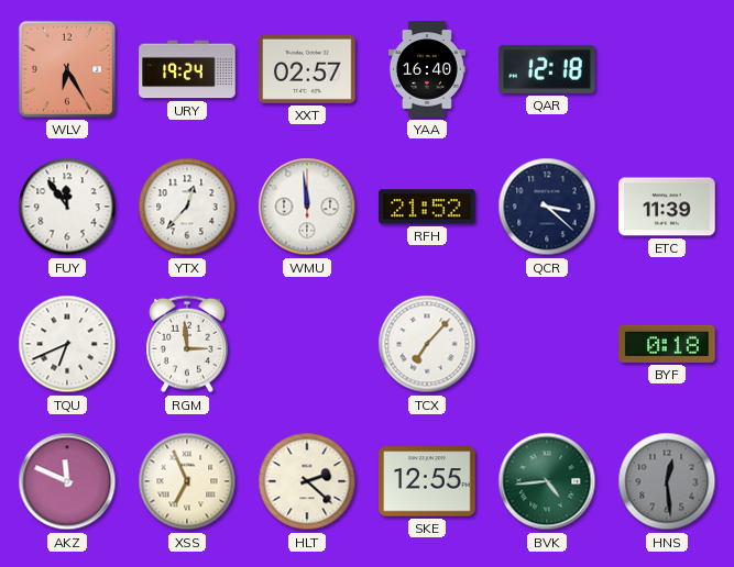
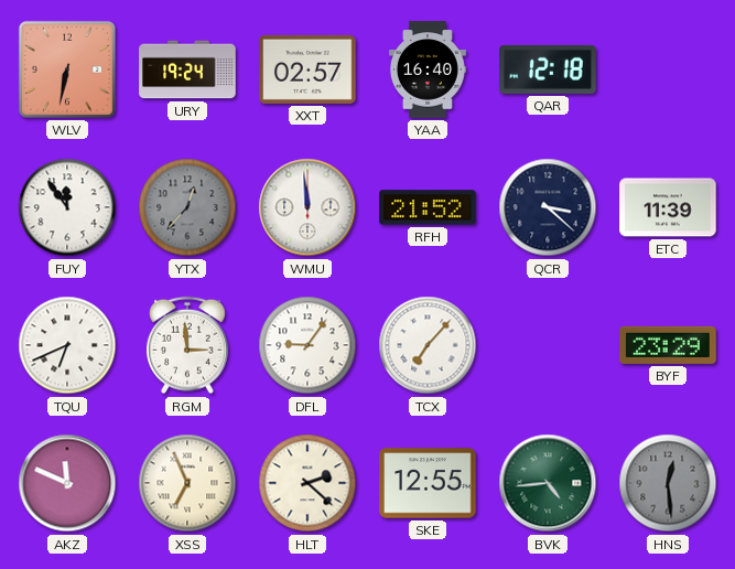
WLV: 6:25 -> 6:32
YTX dial: white -> grey
DFL: none -> 9:06
BYF: 0:18 -> 23:29
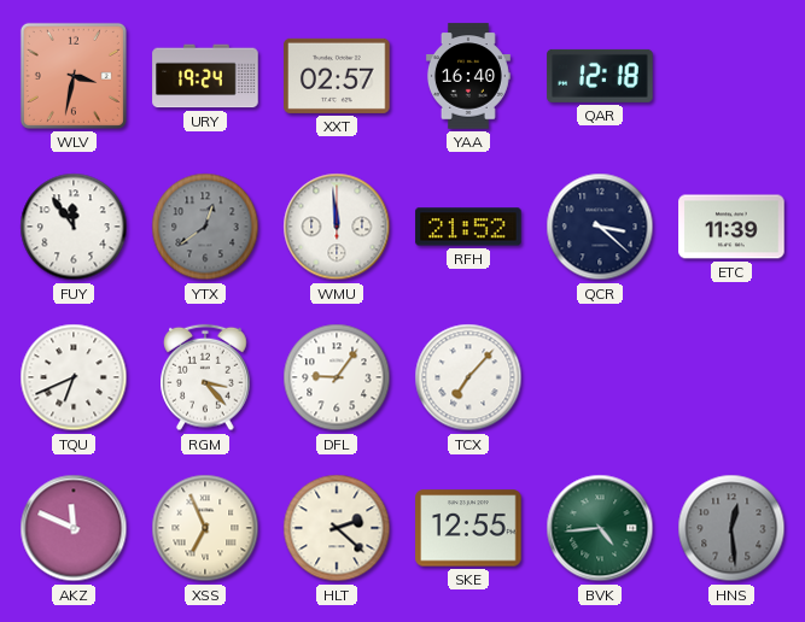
WLV: 6:32 -> 3:32
YTX: 12:37 -> 12:39
RGM: 2:59 -> 3:23
BYF: 23:29 -> none
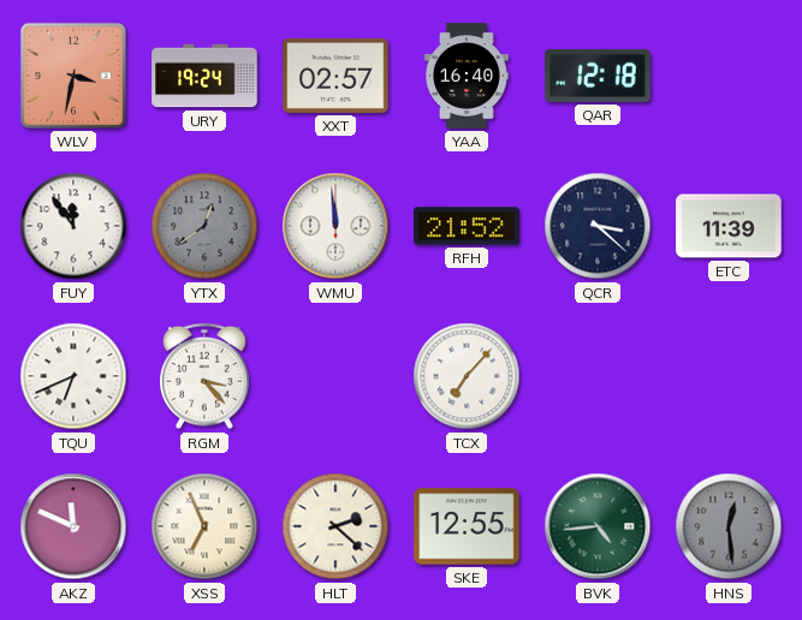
DFL: 9:06 -> none
